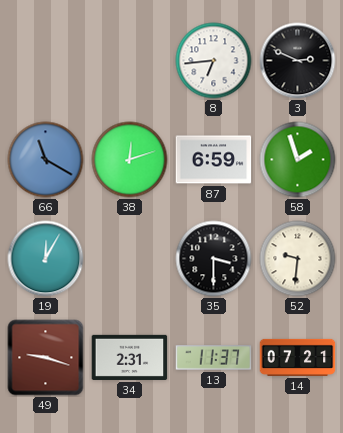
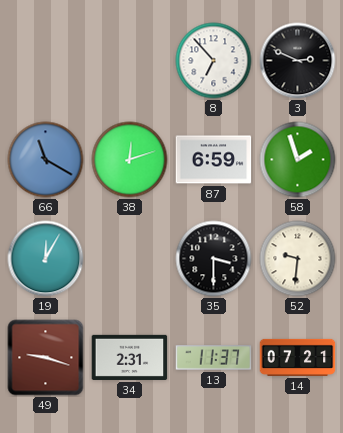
8: 6:44 -> 6:53
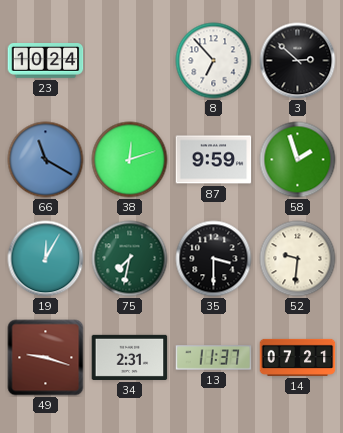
23: none -> 10:24
3: 2:49 -> 2:52
87: 6:59 -> 9:59
75: none -> 7:32
